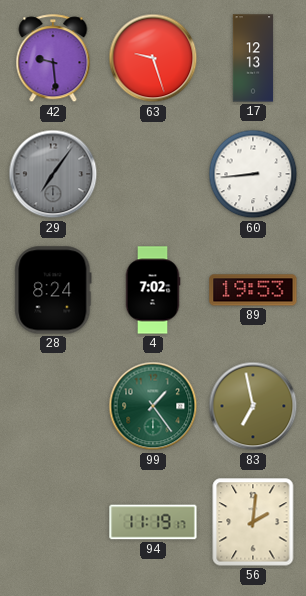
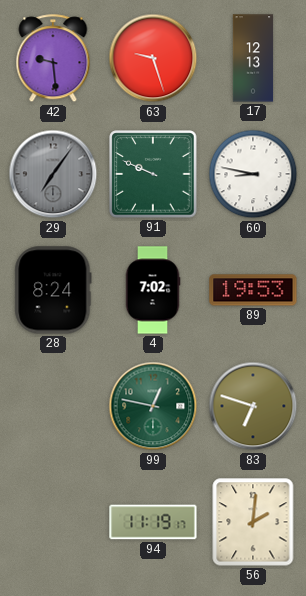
91: none -> 9:49
60: 8:44 -> 8:47
99: 1:24 -> 12:47
83: 6:58 -> 6:48
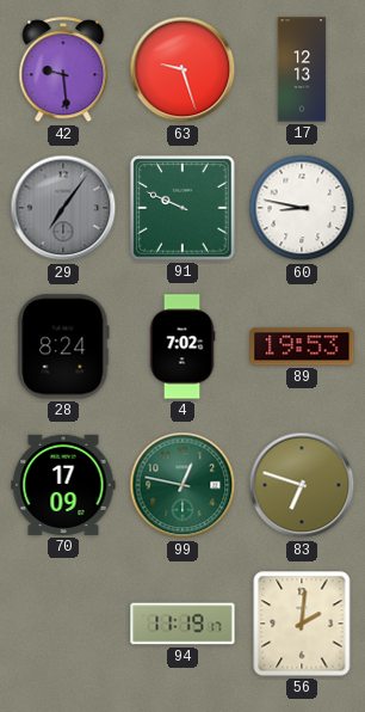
70: none -> 17:09
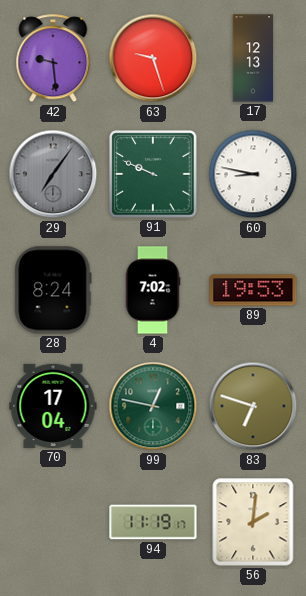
70: 17:09 -> 17:04
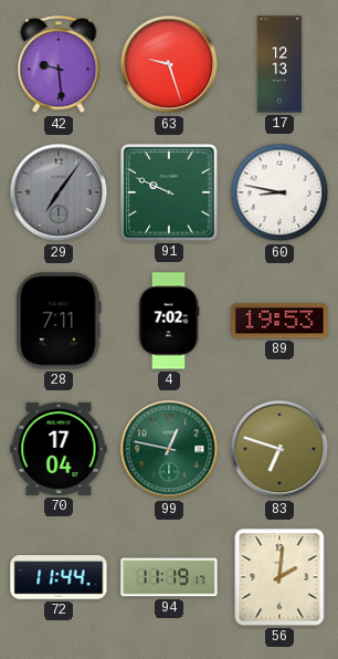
28: 8:24 -> 7:11
72: none -> 11:44
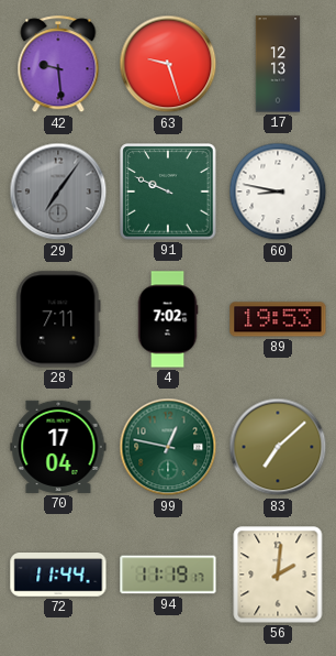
83: 6:48 -> 7:08
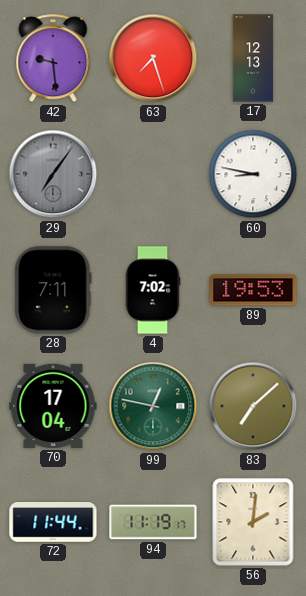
63: 9:27 -> 7:27
91: 9:49 -> none
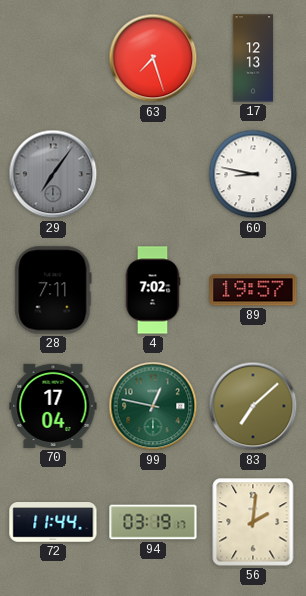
42: 9:29 -> none
89: 19:53 -> 19:57
94: 11:19 -> 03:19
